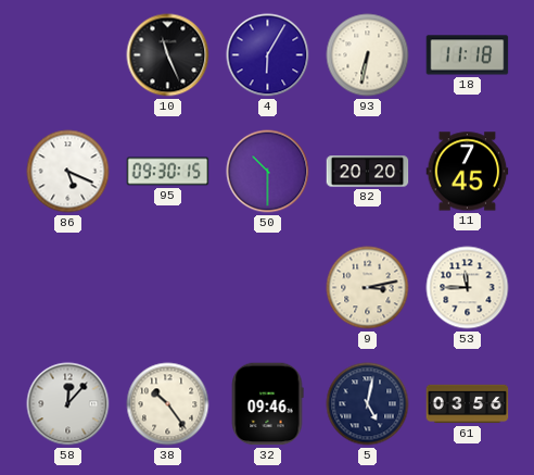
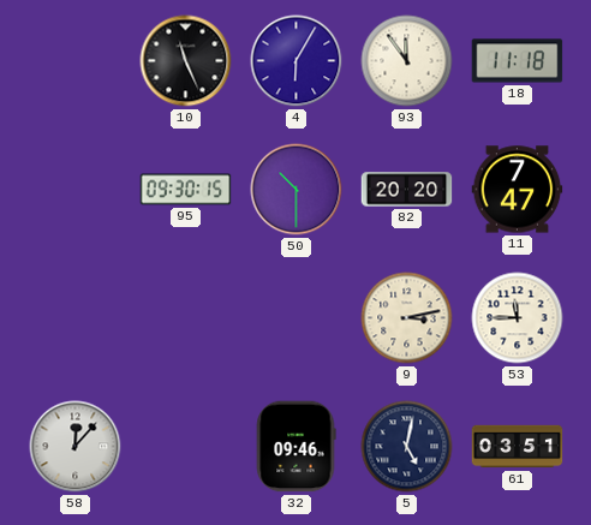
93: 6:32 -> 11:54
86: 5:19 -> none
11: 7:45 -> 7:47
38: 10:24 -> none
61: 03:56 -> 03:51
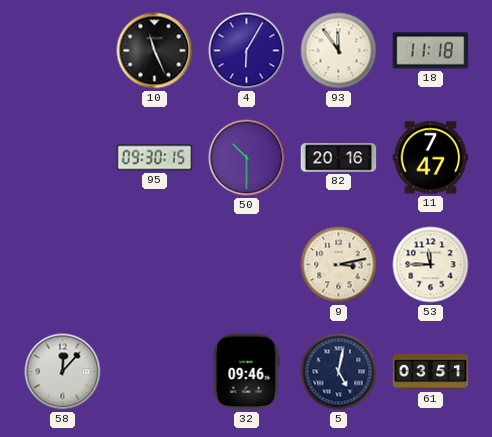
82: 20:20 -> 20:16
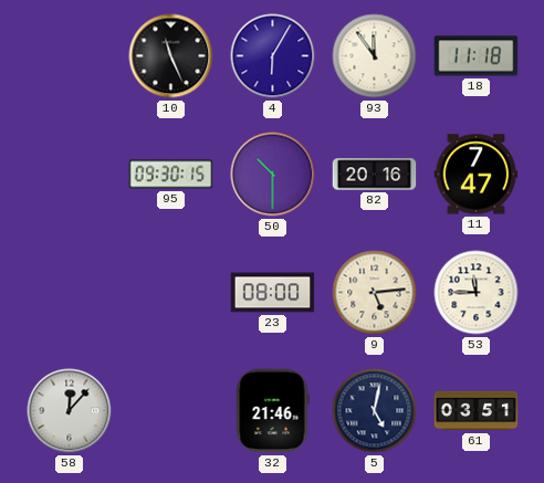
23: none -> 08:00
9: 3:13 -> 5:14
32: 09:46 -> 21:46
